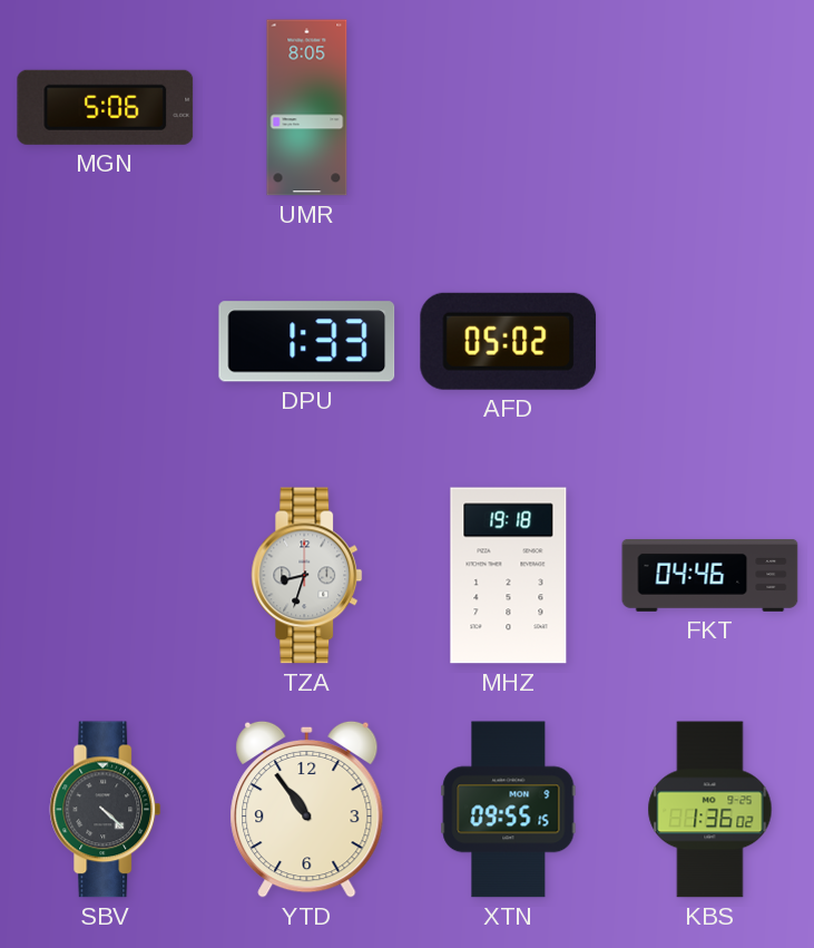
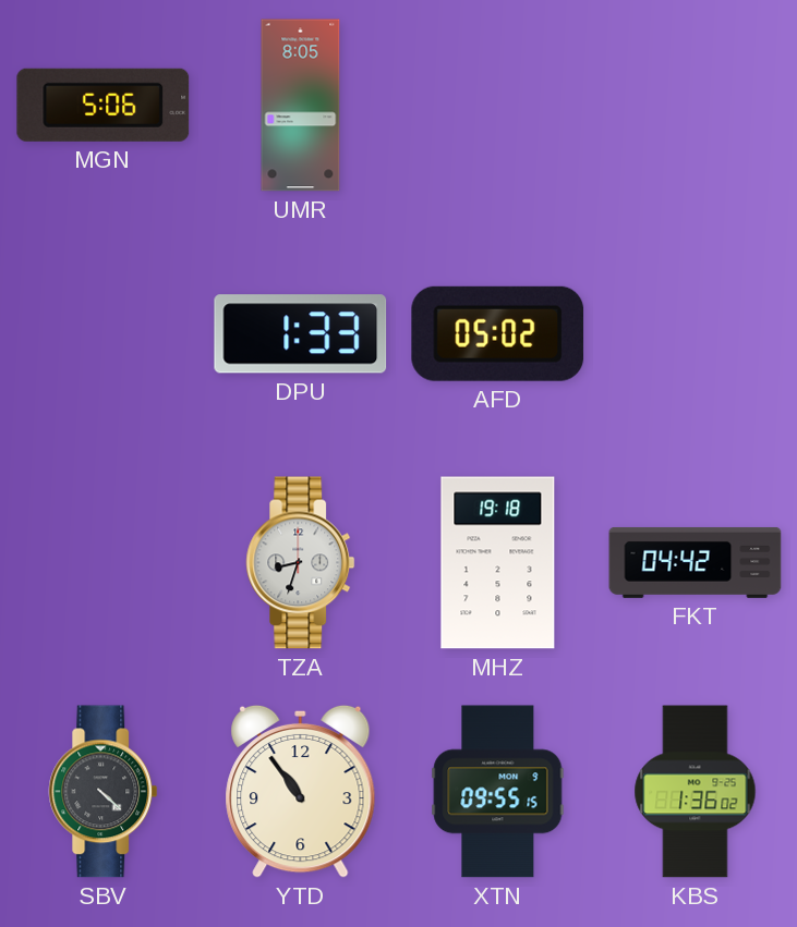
FKT: 04:46 -> 04:42
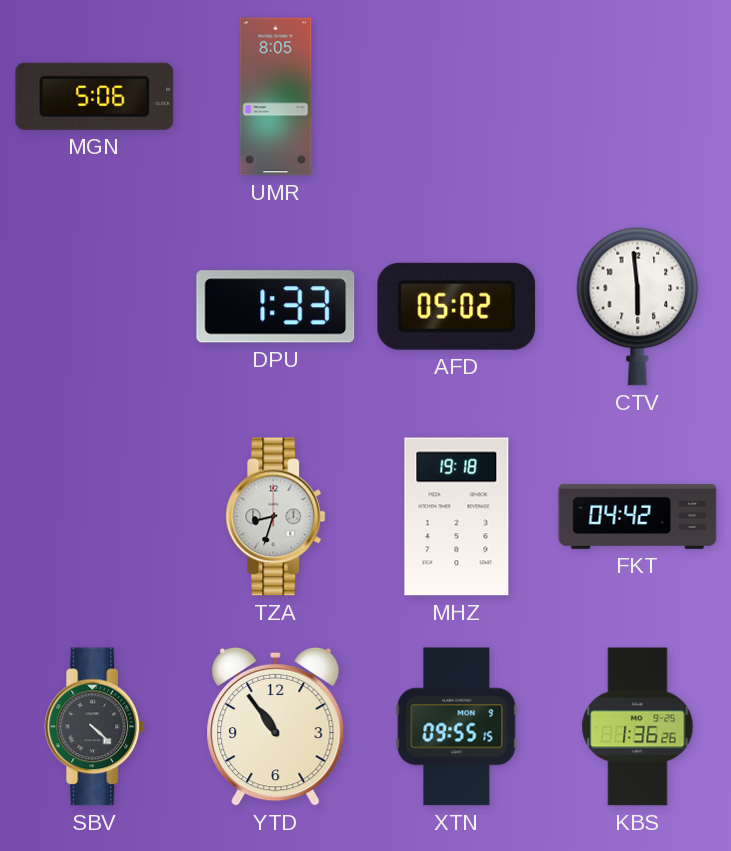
CTV: none -> 5:59
KBS: 1:36:02 -> 1:36:26
